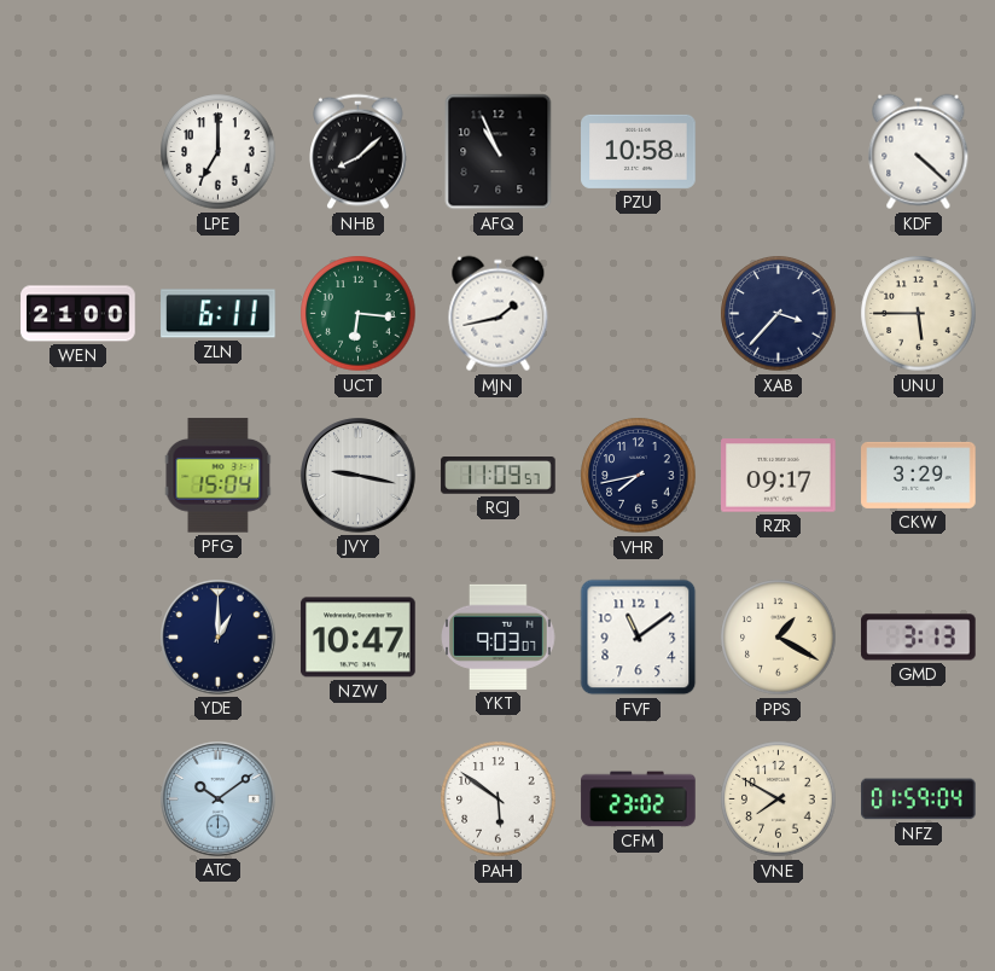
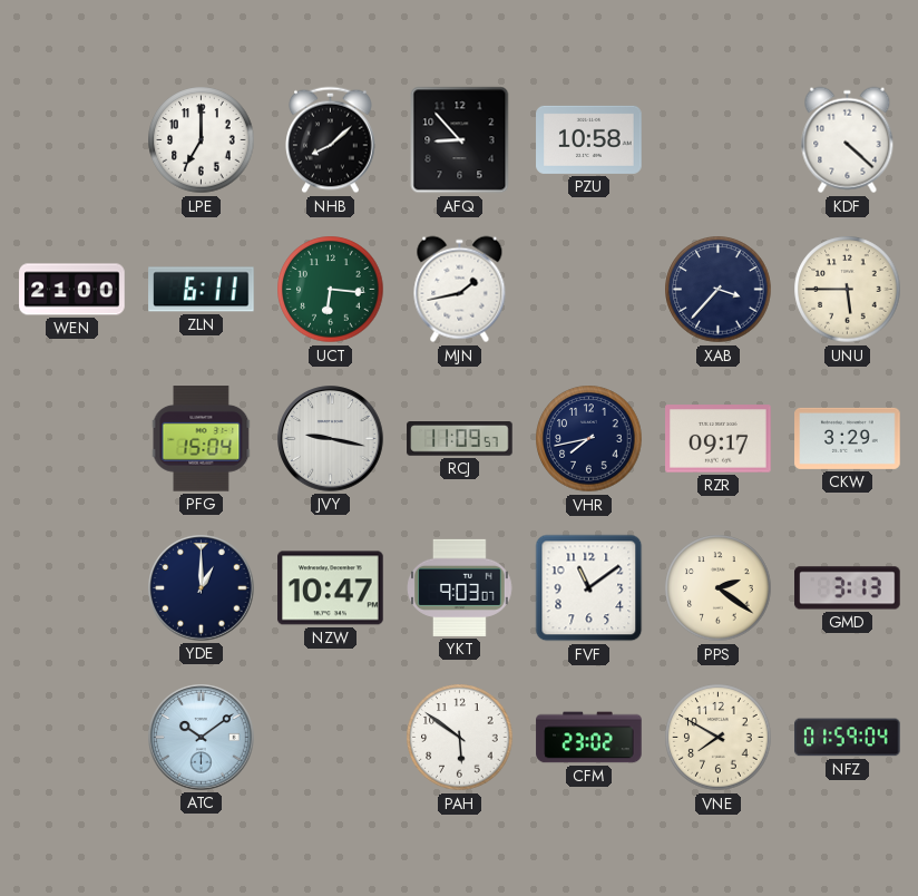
AFQ: 10:56 -> 8:53
PPS: 1:20 -> 2:21
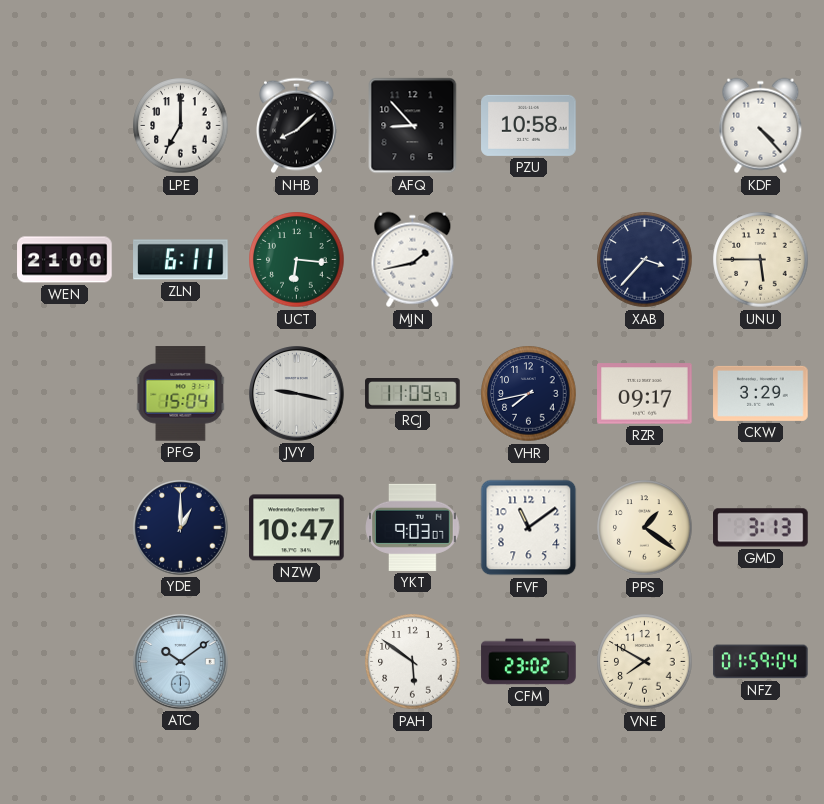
KDF: 4:22 -> 4:23
PPS: 2:21 -> 1:21
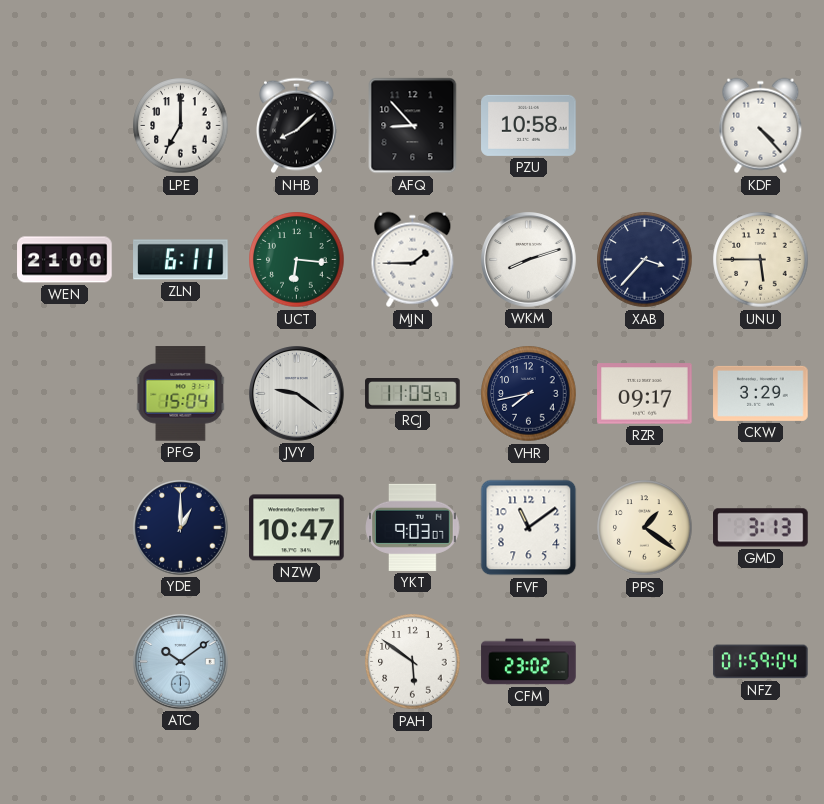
MJN: 1:43 -> 1:45
WKM: none -> 8:12
JVY: 9:17 -> 9:21
VNE: 7:50 -> none
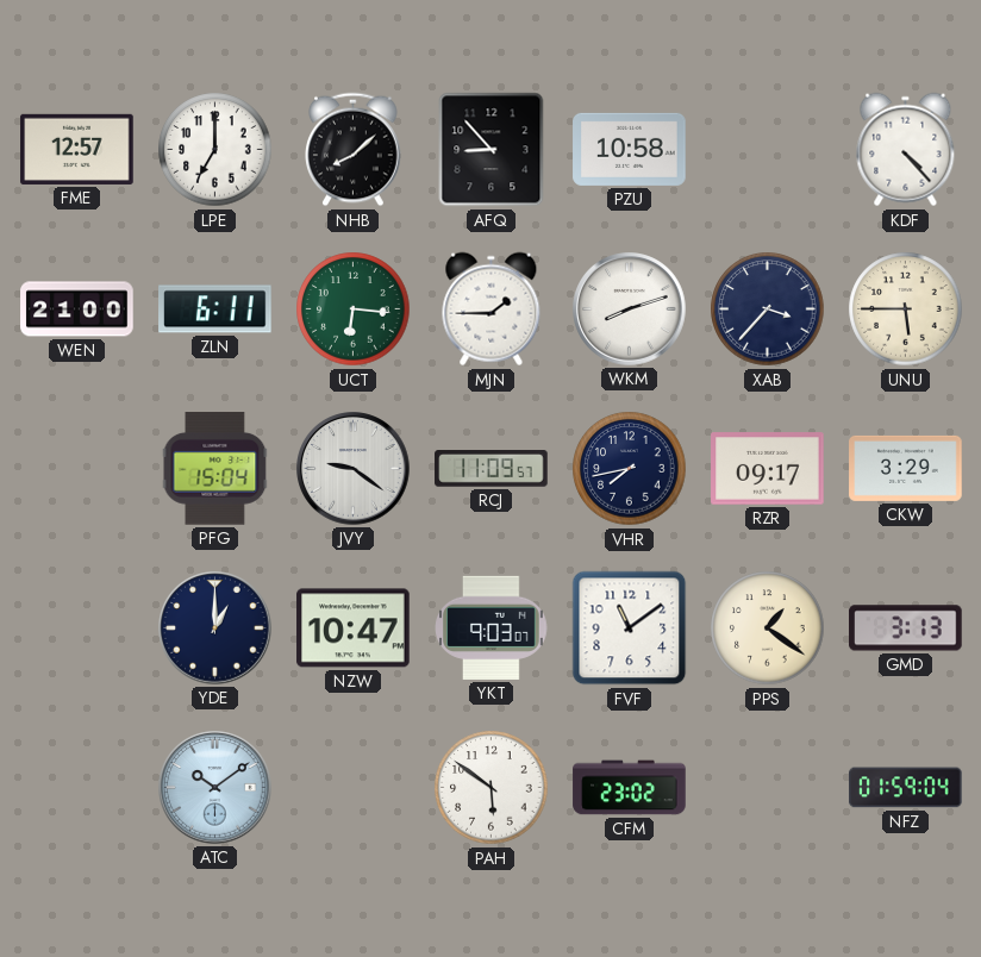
FME: none -> 12:57
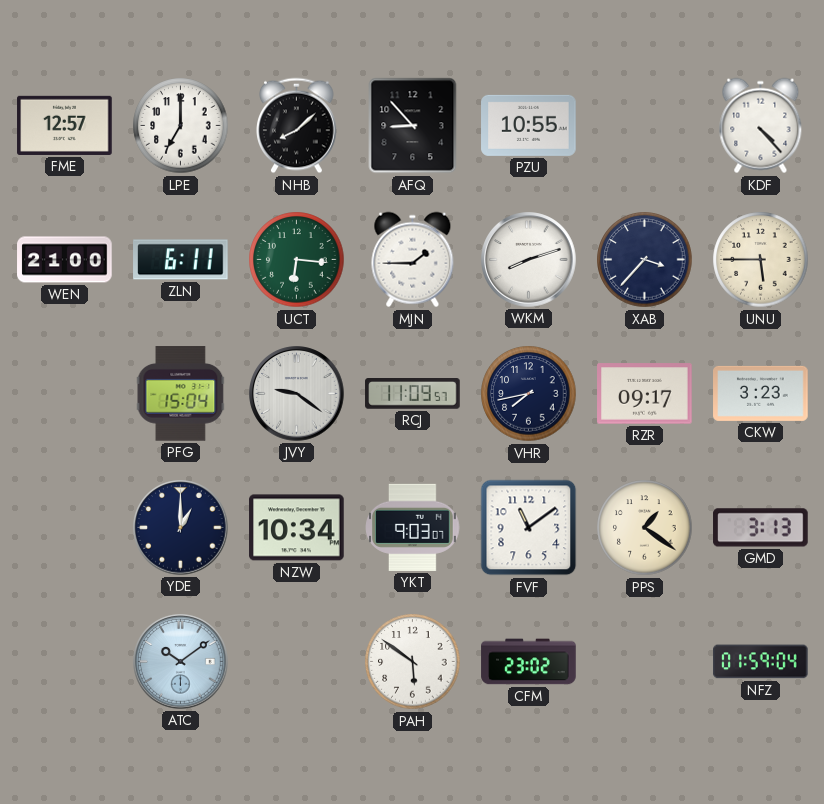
PZU: 10:58 -> 10:55
CKW: 3:29 -> 3:23
NZW: 10:47 -> 10:34
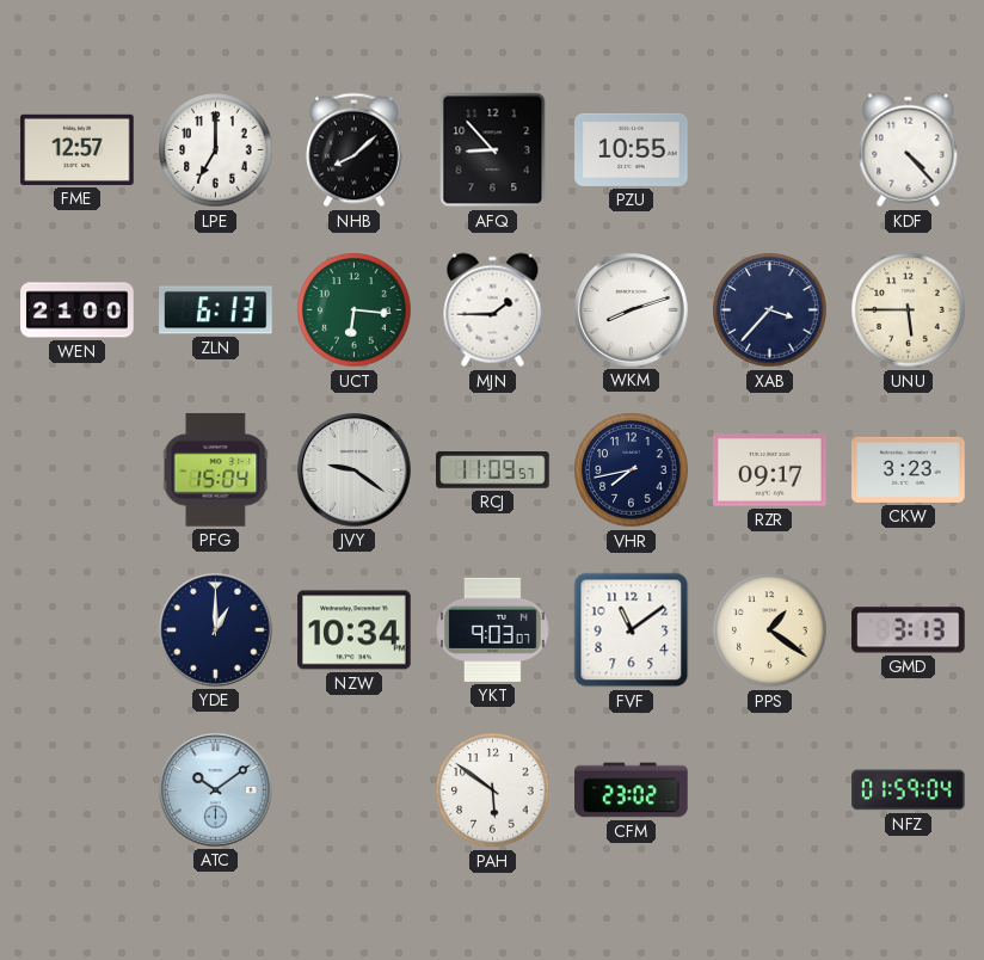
ZLN: 6:11 -> 6:13
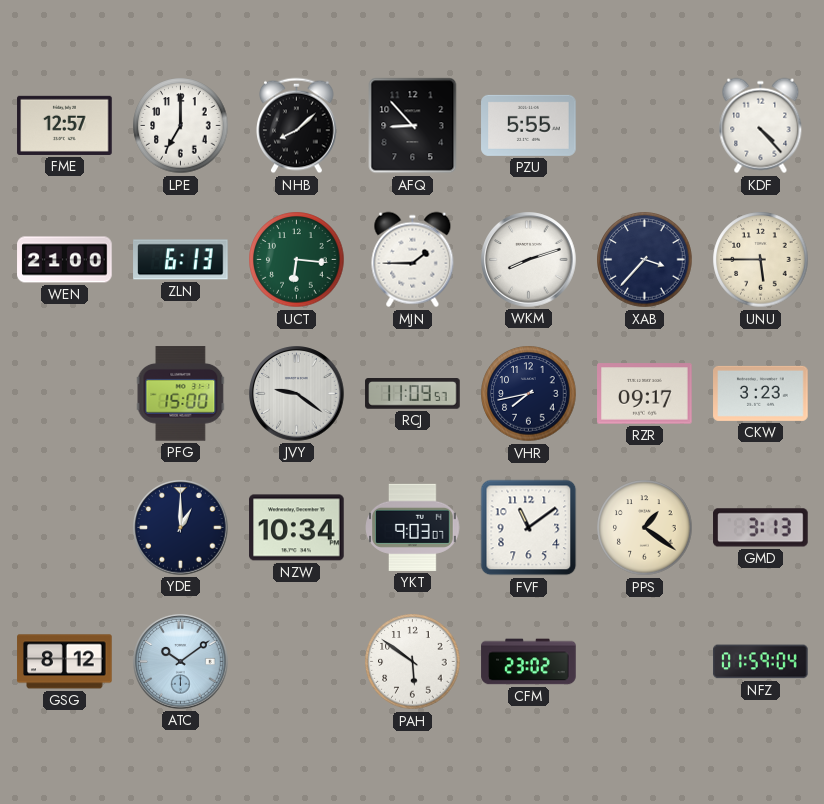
PZU: 10:55 -> 5:55
PFG: 15:04 -> 15:00
GSG: none -> 8:12
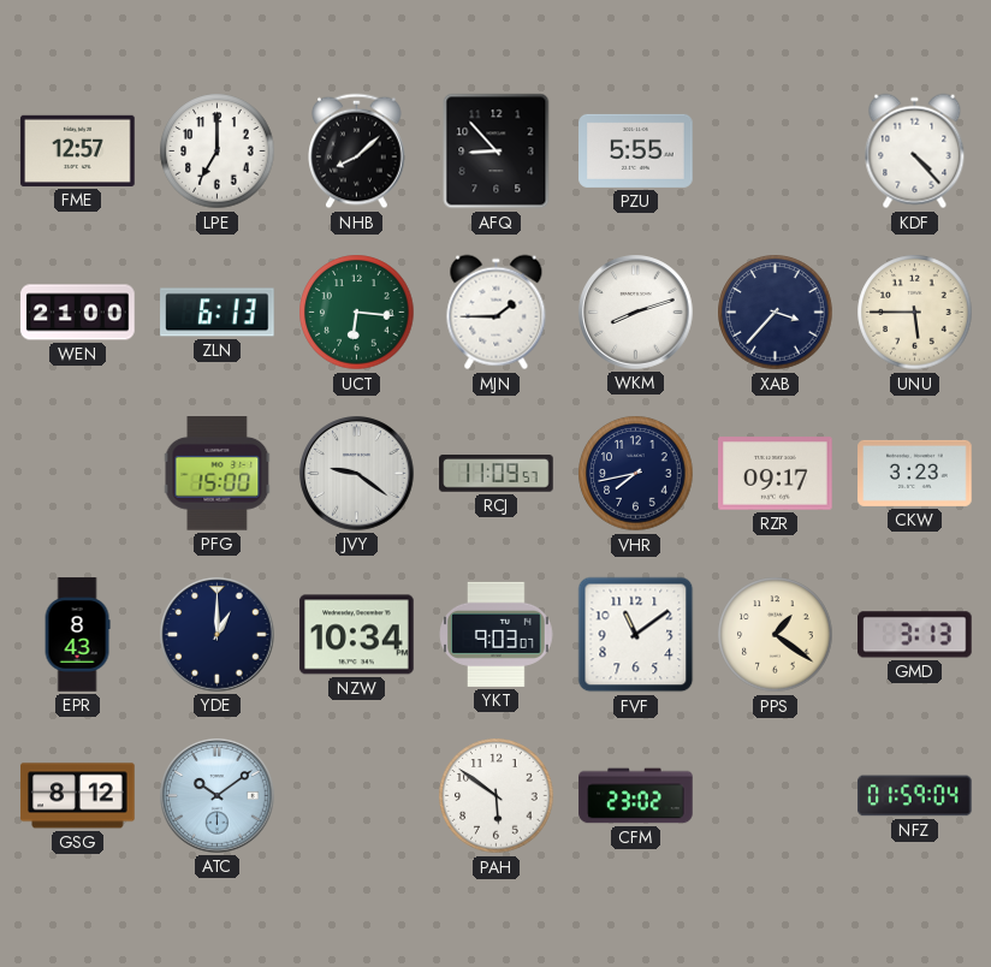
EPR: none -> 8:43
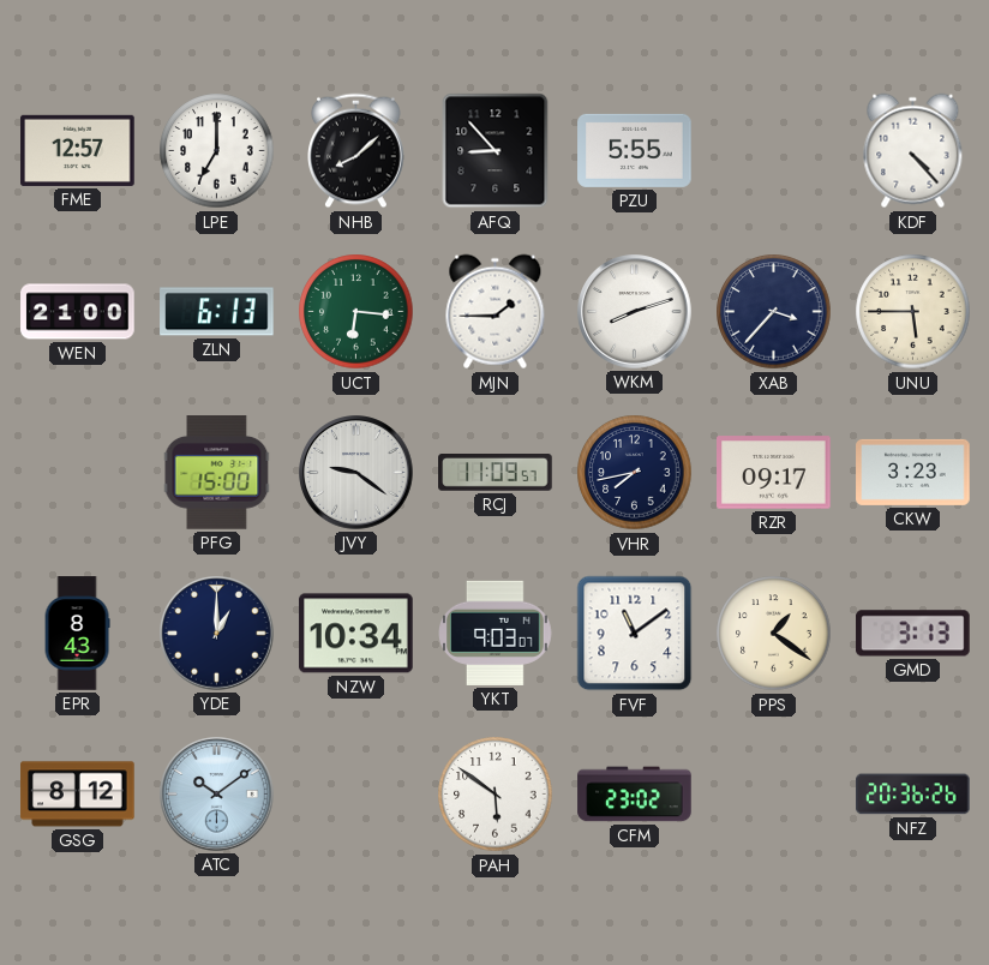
NFZ: 01:59 -> 20:36
